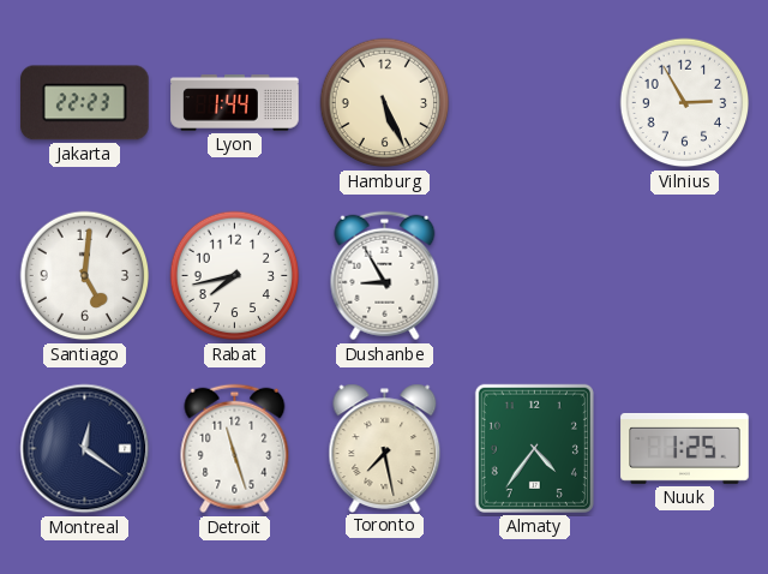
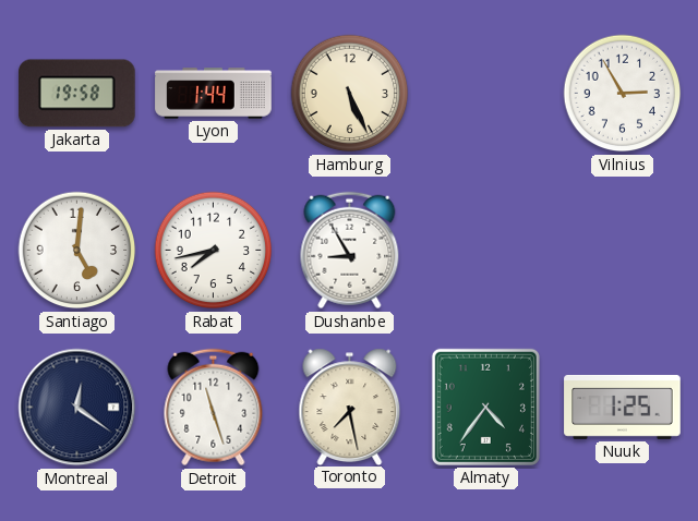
Jakarta: 22:23 -> 19:58
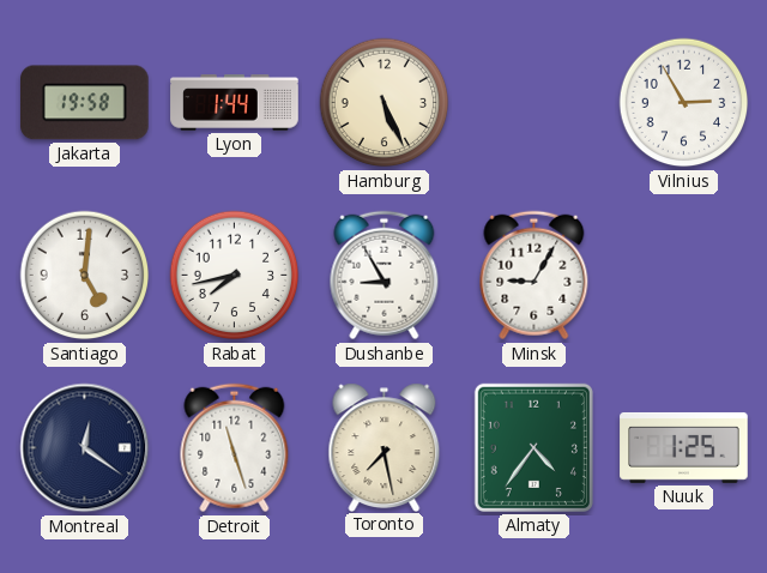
Minsk: none -> 9:05
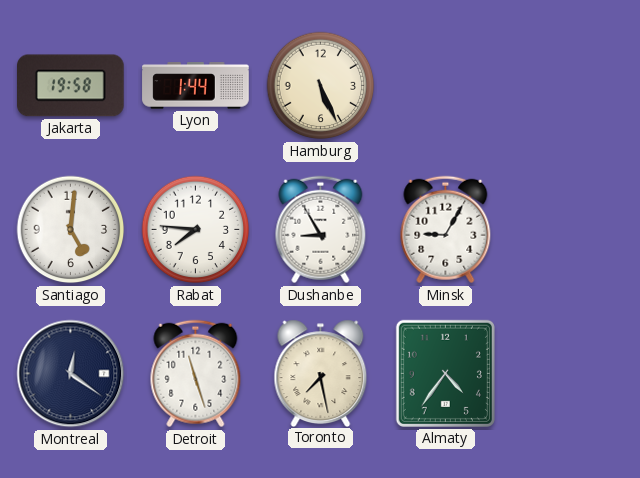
Vilnius: 2:55 -> none
Rabat: 7:43 -> 7:46
Nuuk: 1:25 -> none
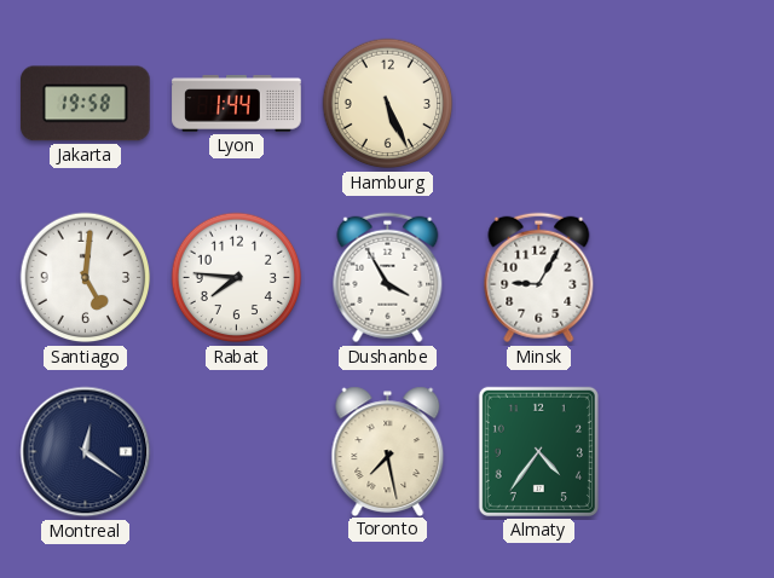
Dushanbe: 8:55 -> 3:55
Detroit: 11:27 -> none
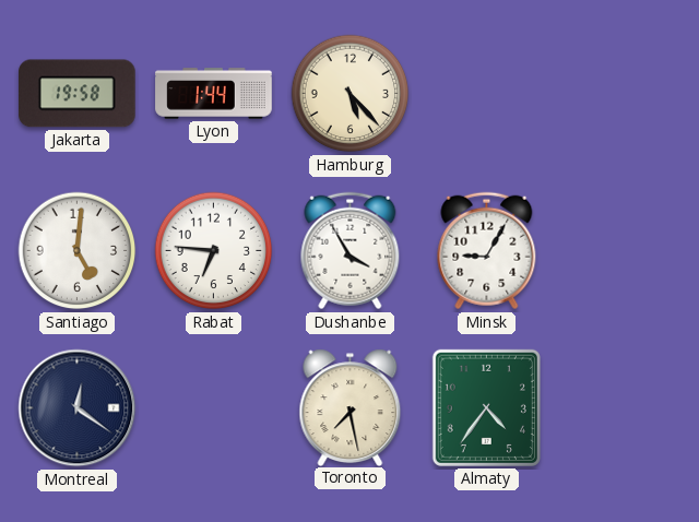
Hamburg: 5:26 -> 5:23
Rabat: 7:46 -> 6:46
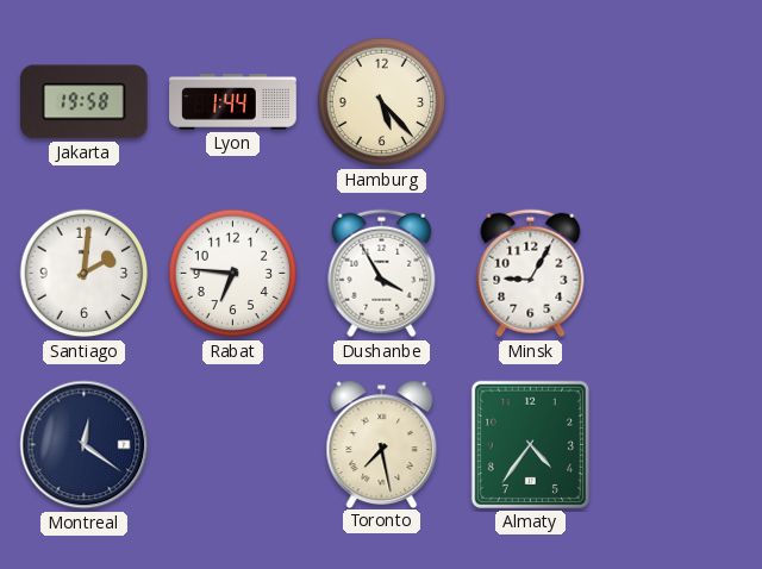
Santiago: 5:01 -> 2:01
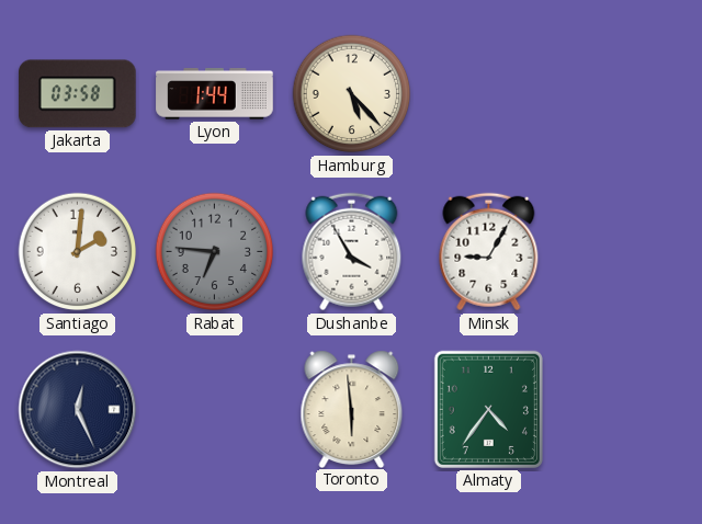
Jakarta: 19:58 -> 03:58
Rabat dial: white -> grey
Montreal: 12:21 -> 12:26
Toronto: 7:28 -> 5:59
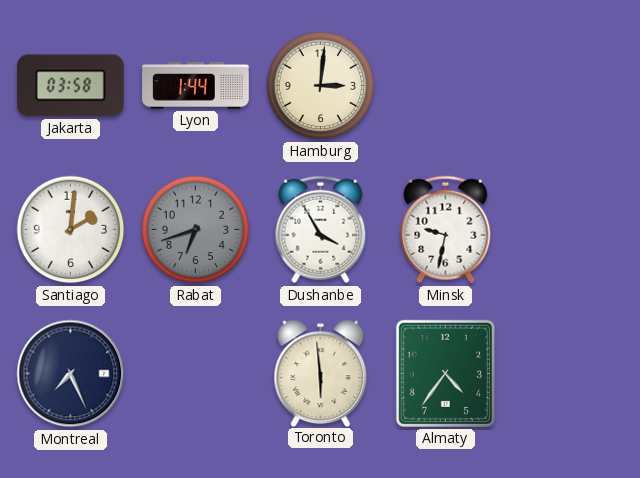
Hamburg: 5:23 -> 3:01
Rabat: 6:46 -> 6:42
Minsk: 9:05 -> 9:32
Montreal: 12:26 -> 7:26
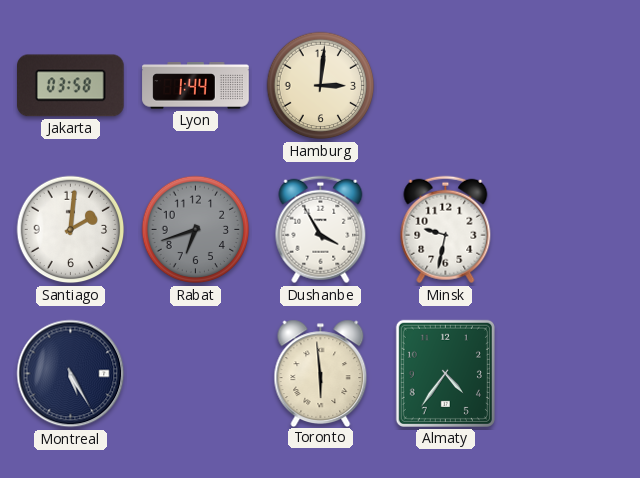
Montreal: 7:26 -> 5:25
